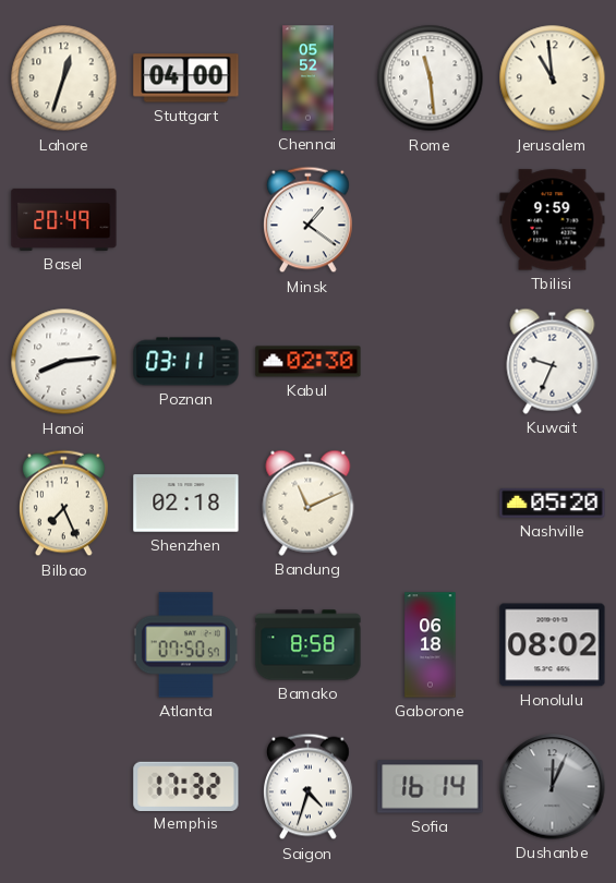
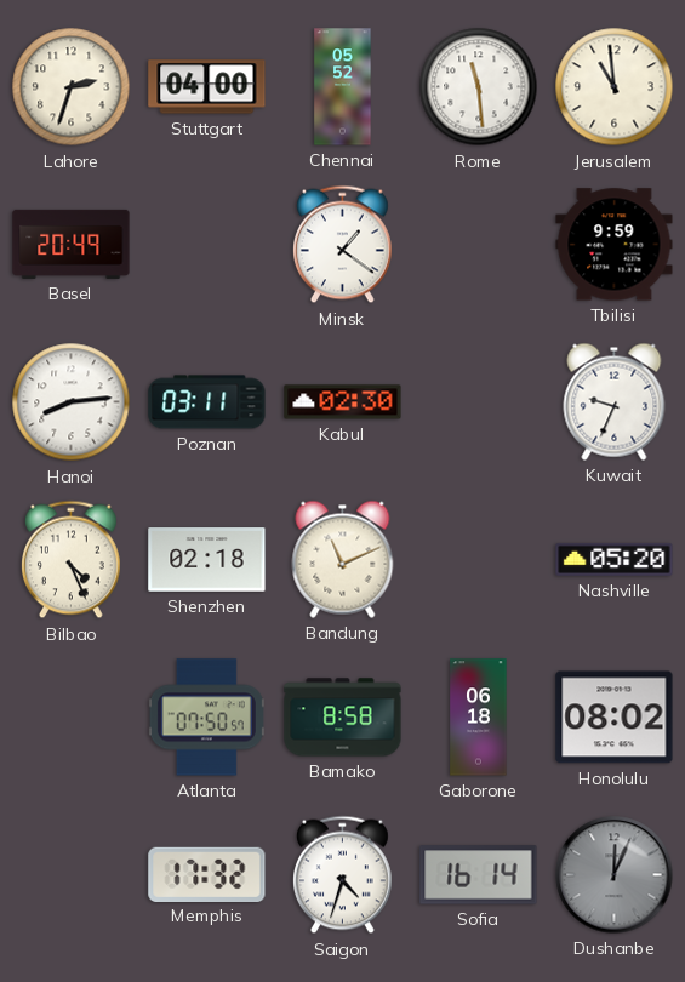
Lahore: 12:33 -> 2:33
Bilbao: 7:26 -> 4:26
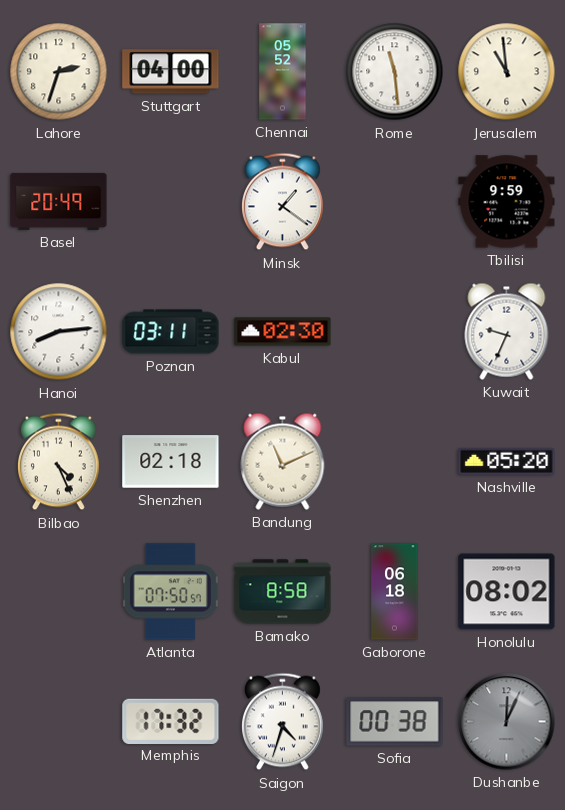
Sofia: 16:14 -> 00:38
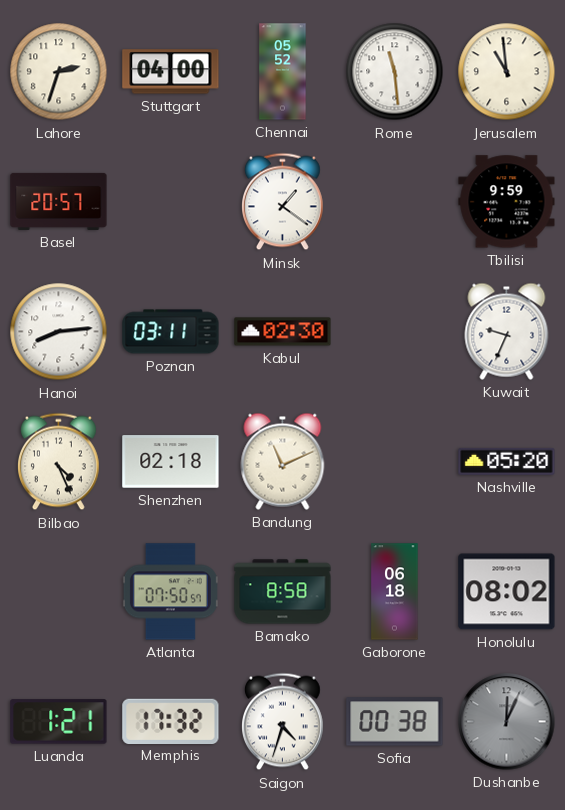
Basel: 20:49 -> 20:57
Luanda: none -> 1:21
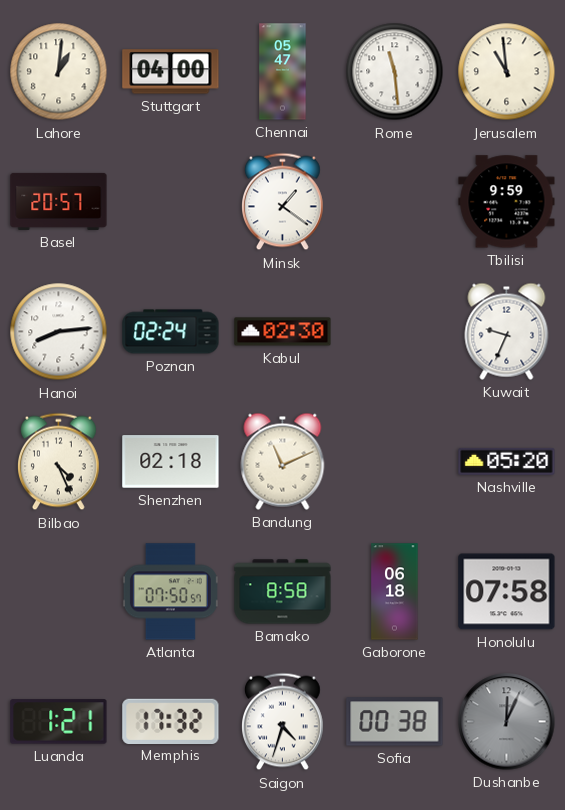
Lahore: 2:33 -> 1:01
Chennai: 05:52 -> 05:47
Poznan: 03:11 -> 02:24
Honolulu: 08:02 -> 07:58
